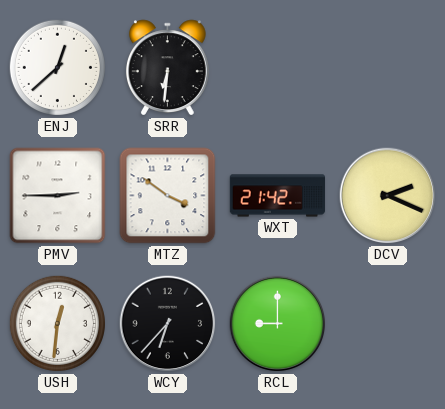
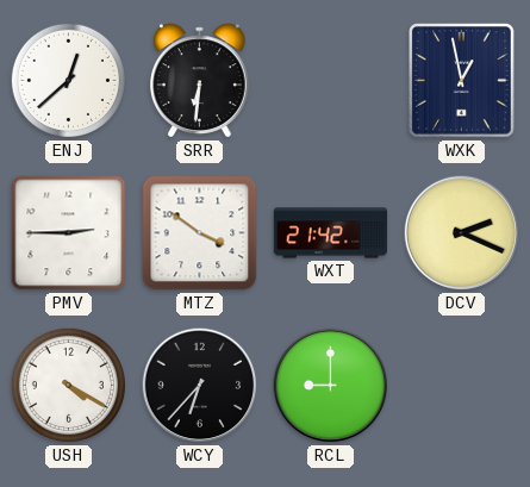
WXK: none -> 12:58
USH: 12:31 -> 4:20
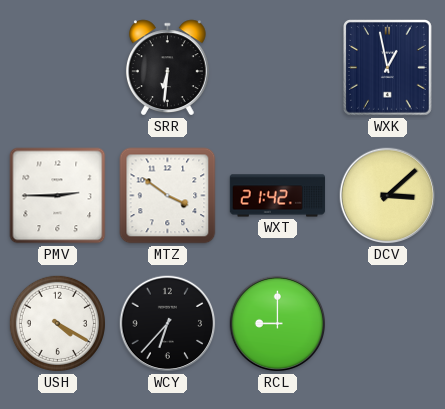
ENJ: 12:38 -> none
DCV: 2:19 -> 3:08
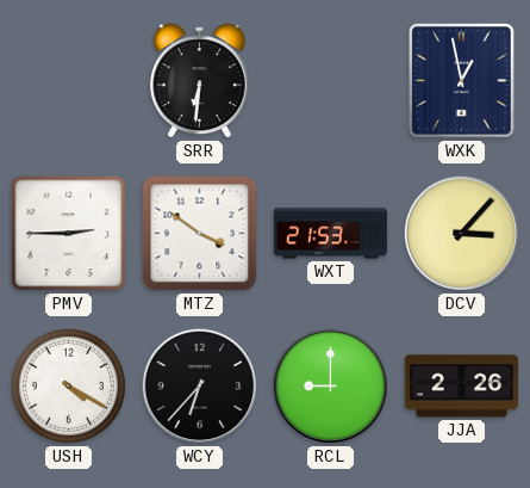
WXT: 21:42 -> 21:53
DCV: 3:08 -> 3:07
JJA: none -> 2:26
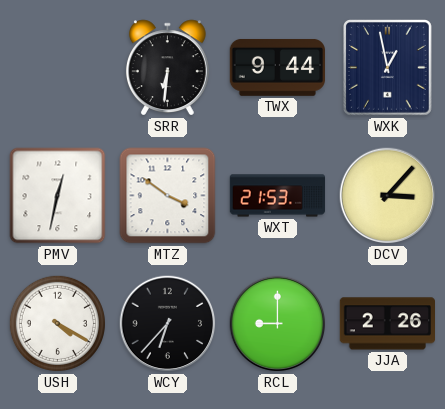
TWX: none -> 9:44
PMV: 2:45 -> 12:32
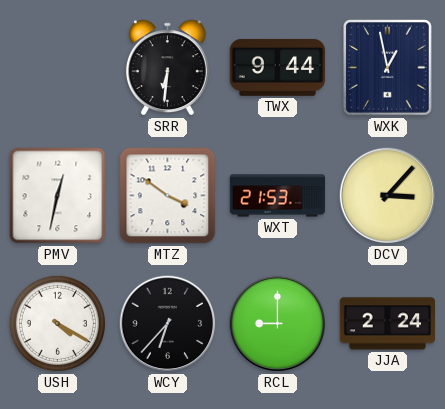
JJA: 2:26 -> 2:24
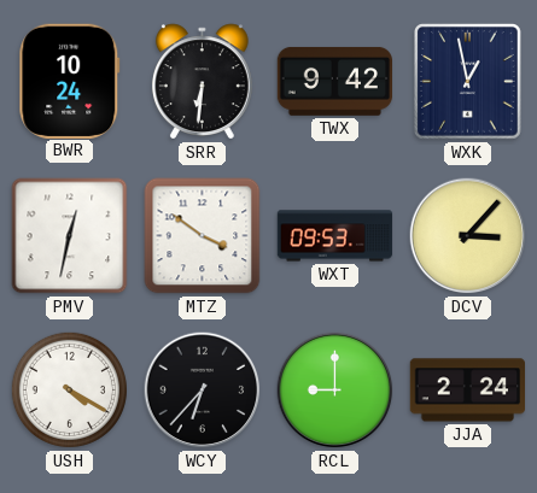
BWR: none -> 10:24
TWX: 9:44 -> 9:42
WXT: 21:53 -> 09:53
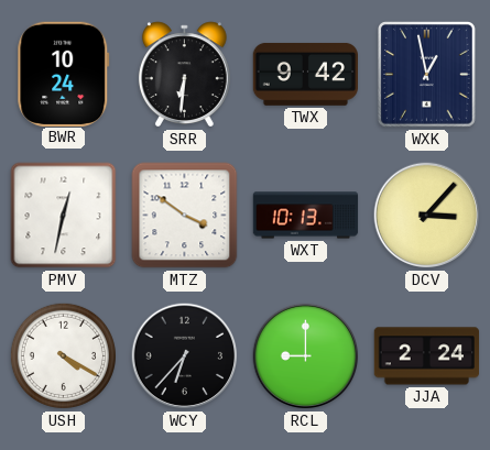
WXT: 09:53 -> 10:13
